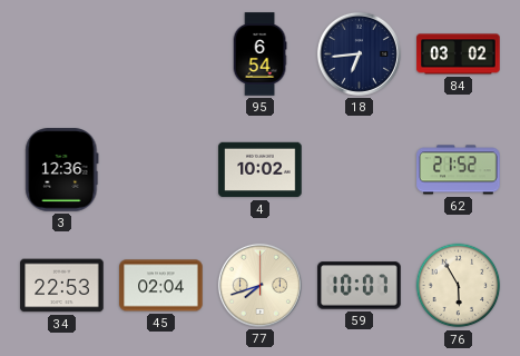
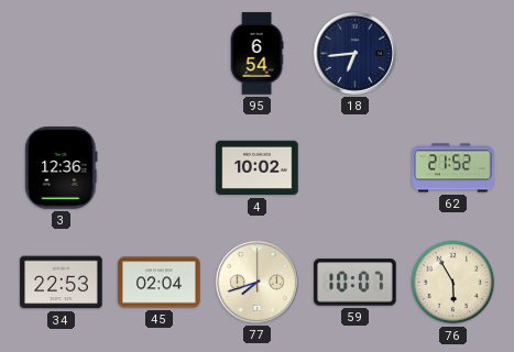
84: 03:02 -> none
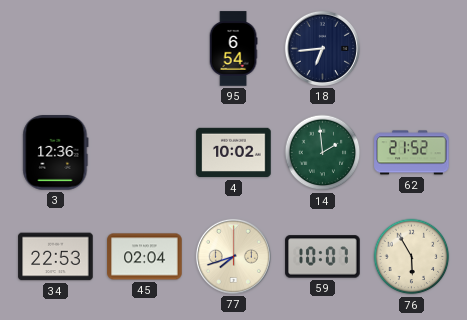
14: none -> 1:59
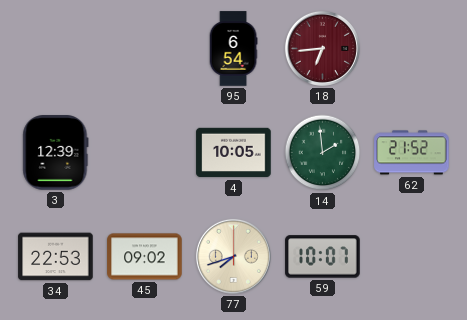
18 dial: navy -> burgundy
3: 12:36 -> 12:39
4: 10:02 -> 10:05
45: 02:04 -> 09:02
76: 5:55 -> none
